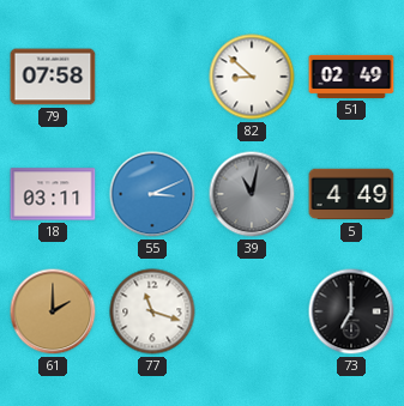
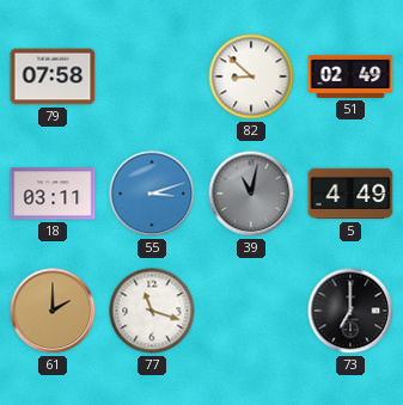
55: 3:11 -> 3:12
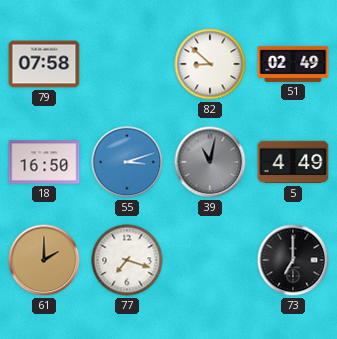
18: 03:11 -> 16:50
77: 11:18 -> 7:18
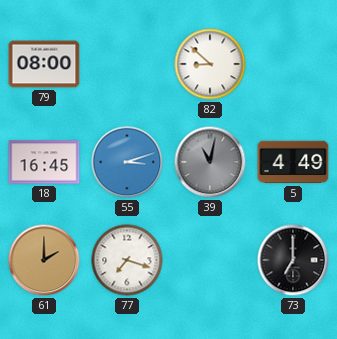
79: 07:58 -> 08:00
51: 02:49 -> none
18: 16:50 -> 16:45
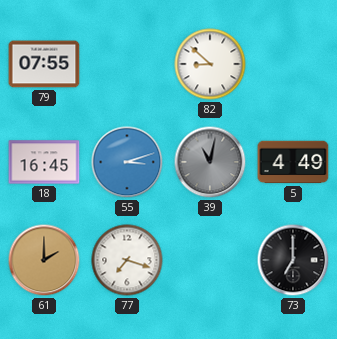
79: 08:00 -> 07:55
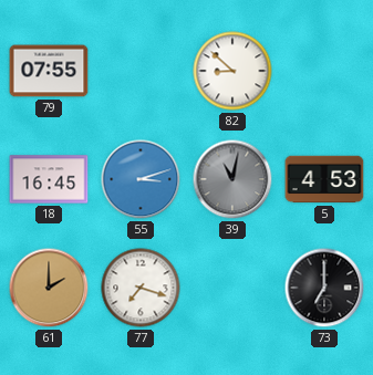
5: 4:49 -> 4:53
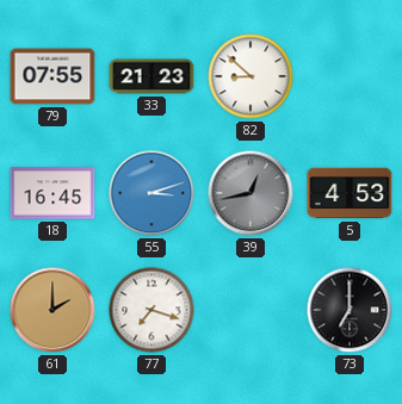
33: none -> 21:23
39: 11:02 -> 12:43
